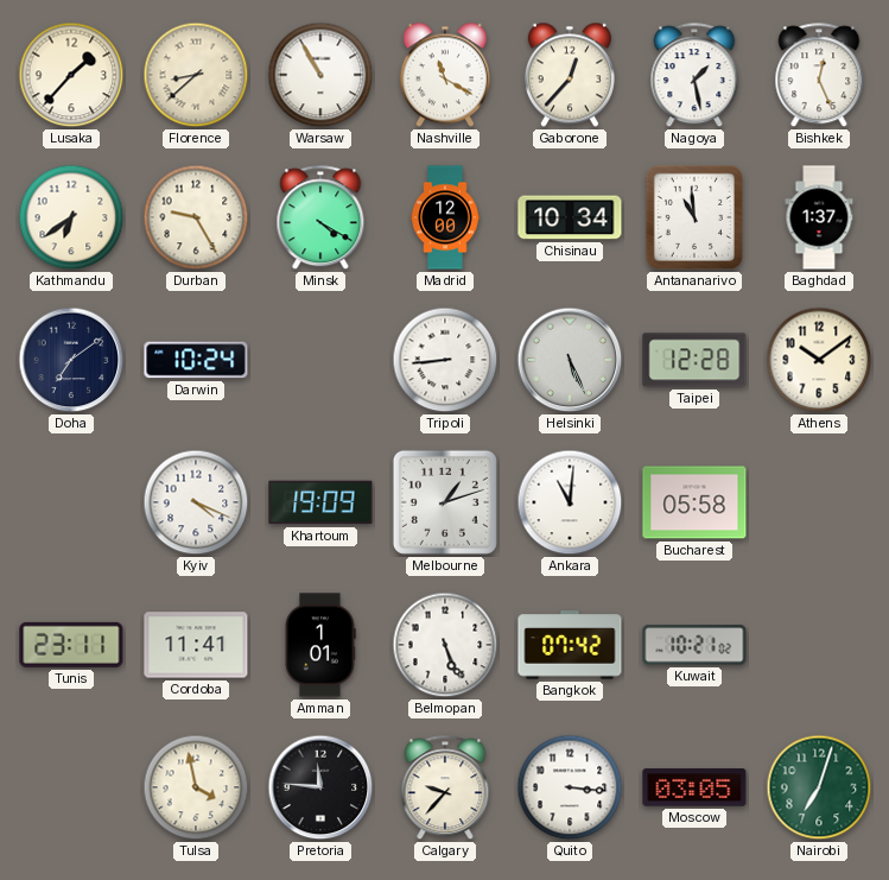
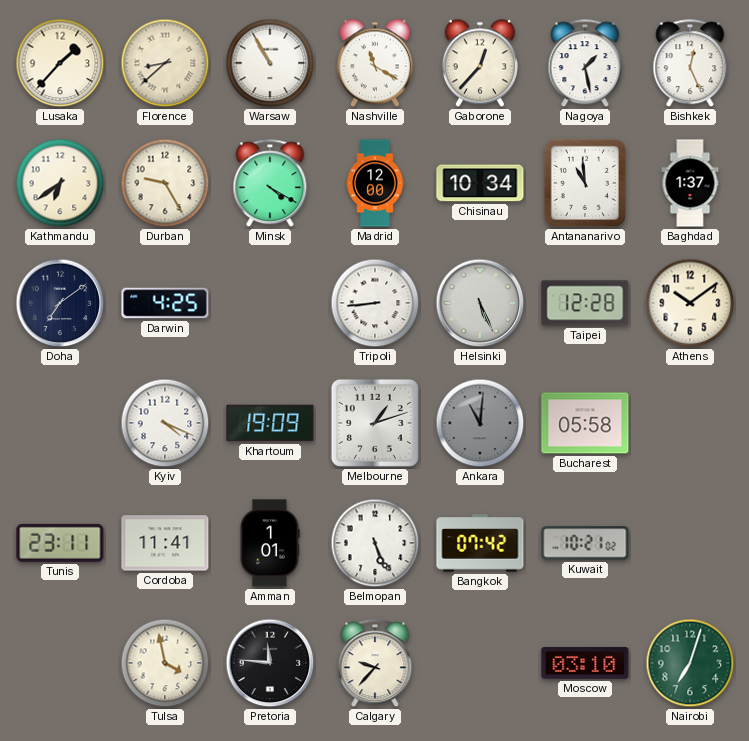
Darwin: 10:24 -> 4:25
Ankara dial: white -> grey
Quito: 3:16 -> none
Moscow: 03:05 -> 03:10
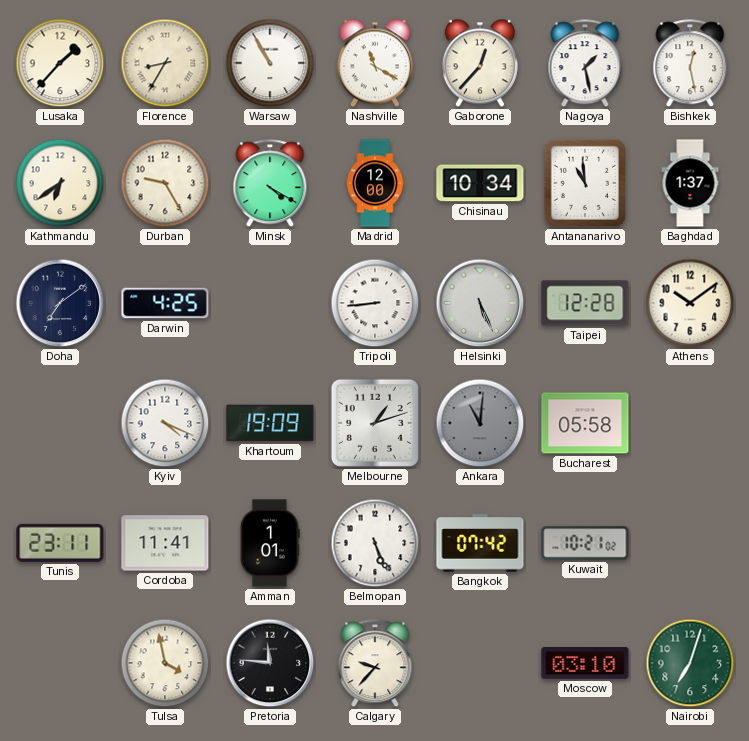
Florence: 8:38 -> 8:35
Bishkek: 12:26 -> 12:28
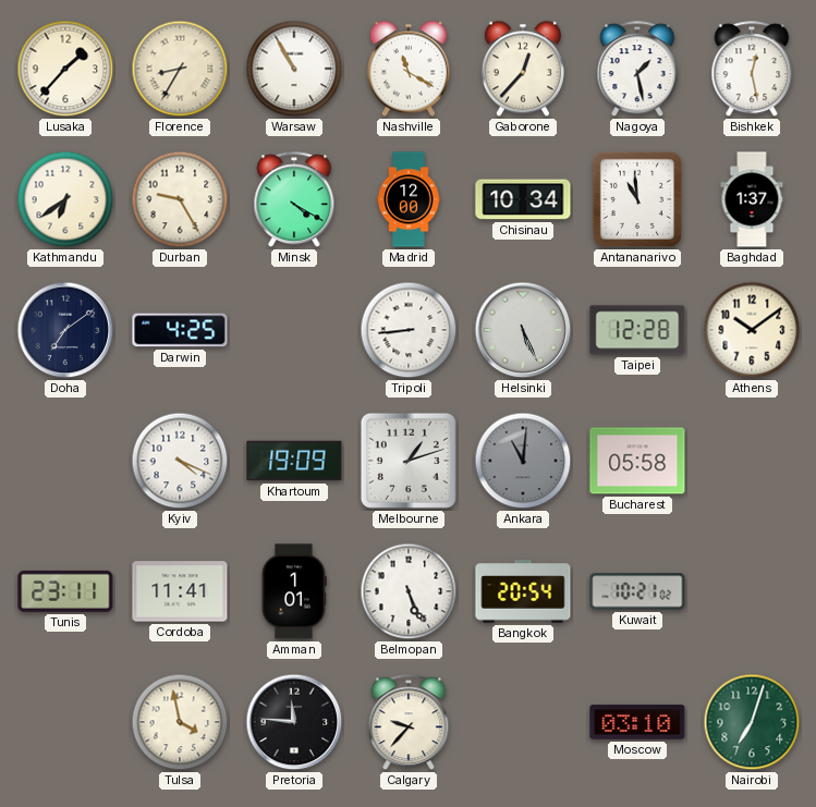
Bangkok: 07:42 -> 20:54
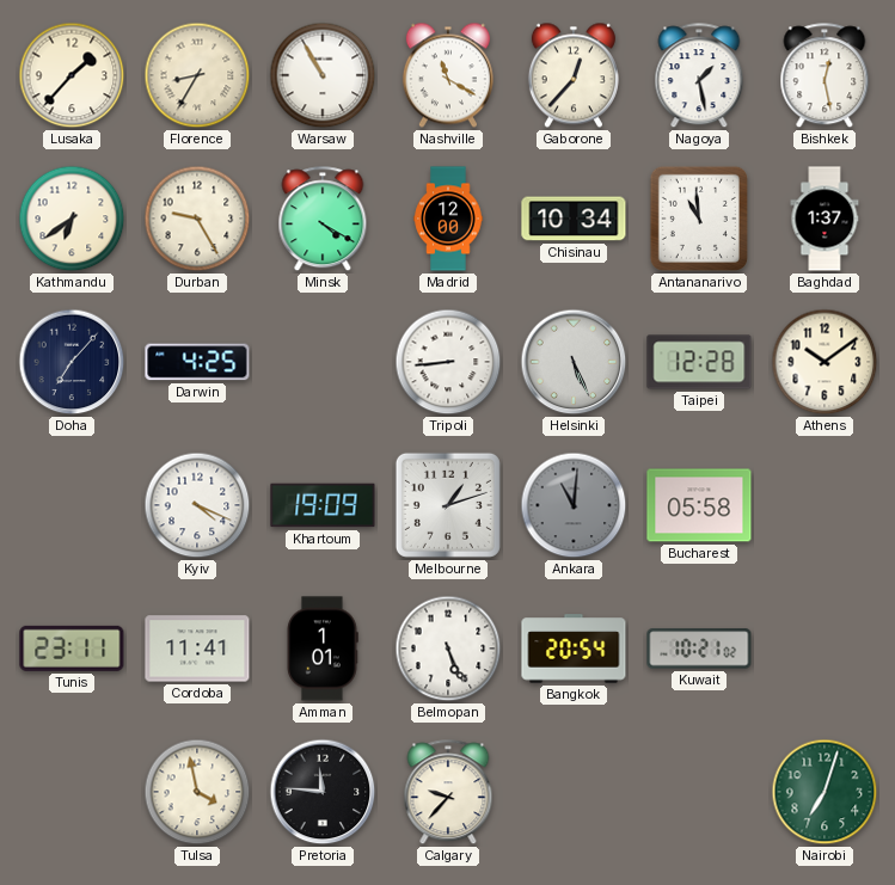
Doha: 7:09 -> 7:07
Moscow: 03:10 -> none
